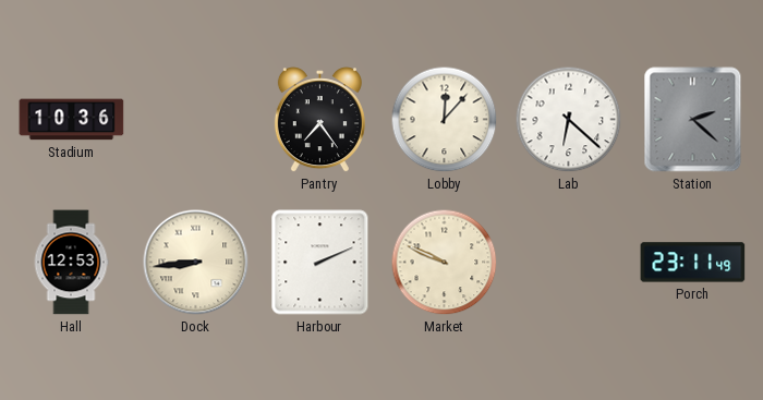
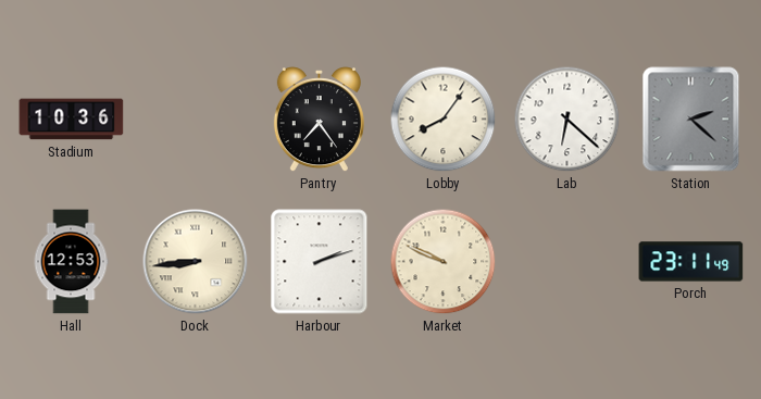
Lobby: 12:07 -> 8:06
Harbour: 2:11 -> 2:12
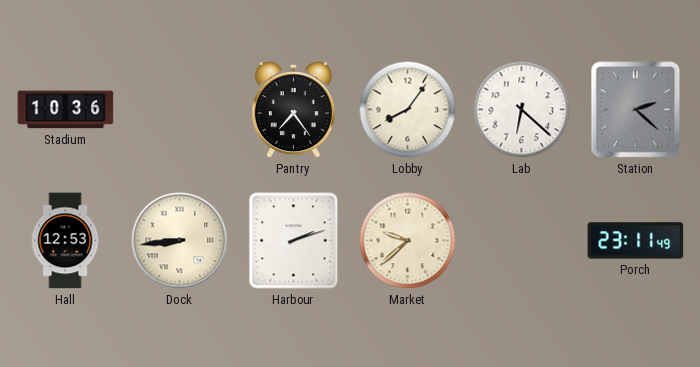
Market: 9:49 -> 9:38
